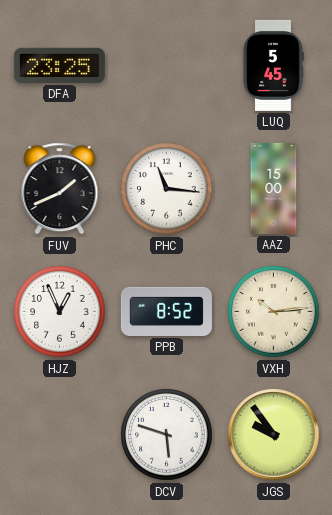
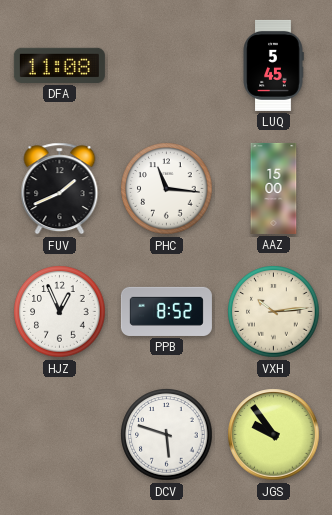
DFA: 23:25 -> 11:08
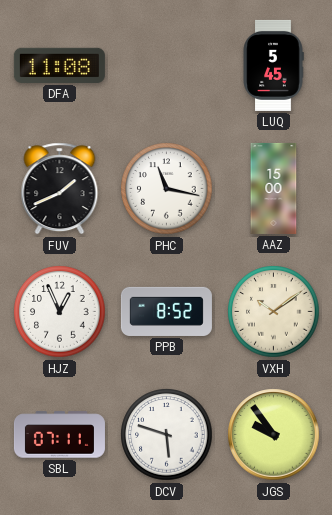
PHC: 11:16 -> 11:17
VXH: 10:14 -> 10:09
SBL: none -> 07:11
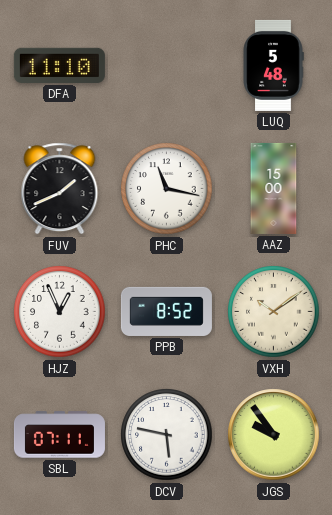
DFA: 11:08 -> 11:10
LUQ: 5:45 -> 5:48
DCV: 5:48 -> 5:47
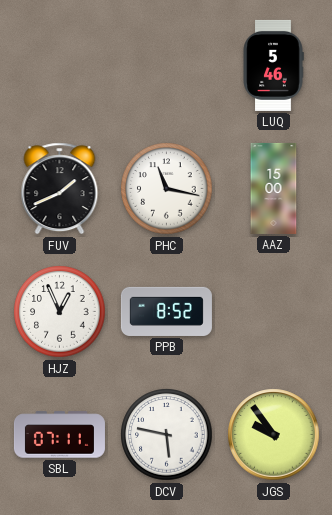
DFA: 11:10 -> none
LUQ: 5:48 -> 5:46
VXH: 10:09 -> none
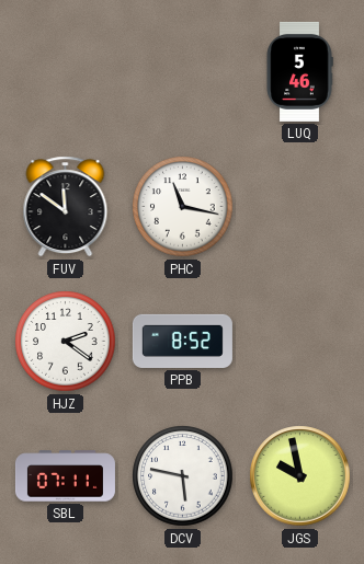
FUV: 1:41 -> 11:51
AAZ: 15:00 -> none
HJZ: 12:56 -> 2:21
JGS: 9:54 -> 9:58
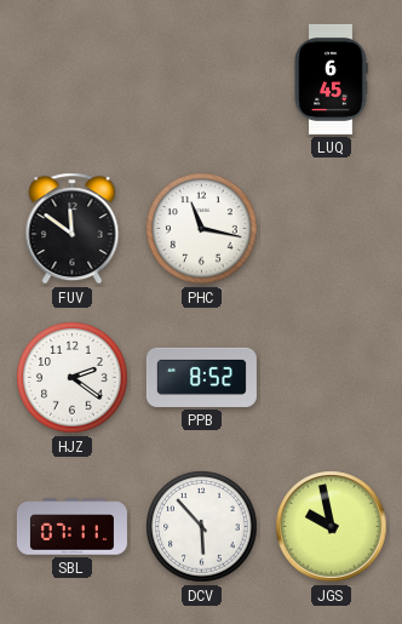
LUQ: 5:46 -> 6:45
DCV: 5:47 -> 5:53
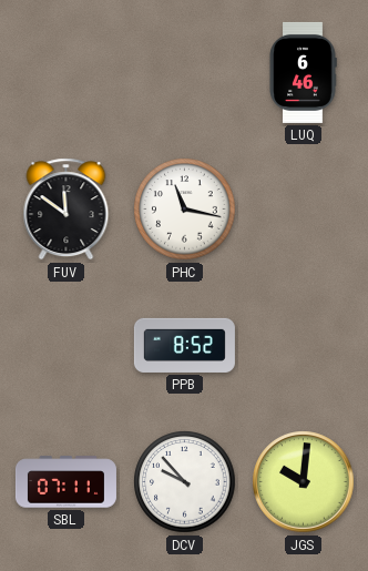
LUQ: 6:45 -> 6:46
HJZ: 2:21 -> none
DCV: 5:53 -> 9:53
JGS: 9:58 -> 10:01
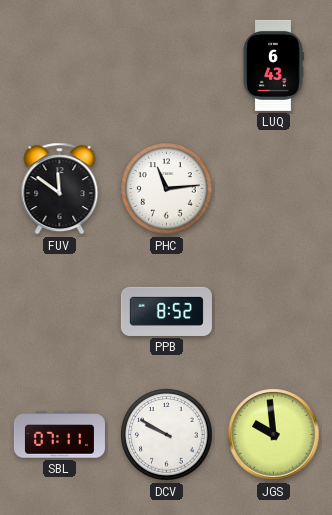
LUQ: 6:46 -> 6:43
PHC: 11:17 -> 11:14
DCV: 9:53 -> 9:50
JGS: 10:01 -> 9:59
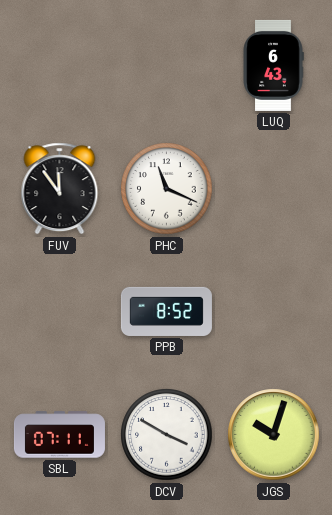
FUV: 11:51 -> 11:54
PHC: 11:14 -> 11:19
DCV: 9:50 -> 3:50
JGS: 9:59 -> 10:03
